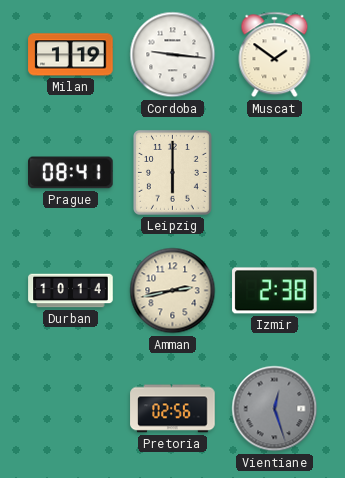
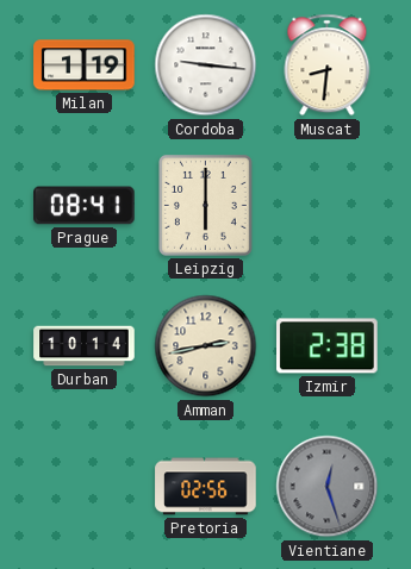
Muscat: 1:51 -> 8:31
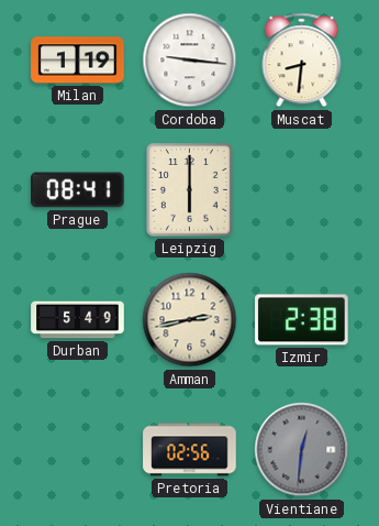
Durban: 10:14 -> 5:49
Vientiane: 12:27 -> 12:31
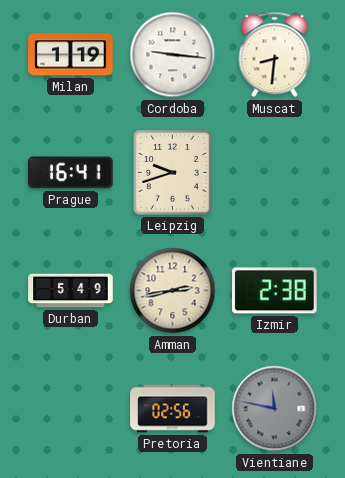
Prague: 08:41 -> 16:41
Leipzig: 6:00 -> 9:42
Vientiane: 12:31 -> 11:47
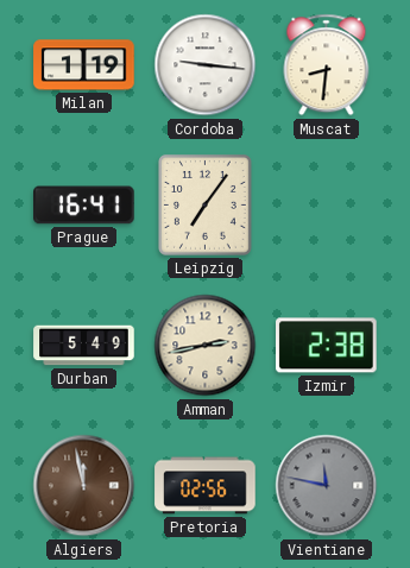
Leipzig: 9:42 -> 7:06
Algiers: none -> 11:58
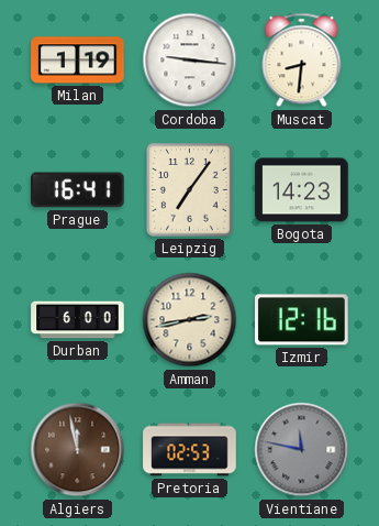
Bogota: none -> 14:23
Durban: 5:49 -> 6:00
Izmir: 2:38 -> 12:16
Pretoria: 02:56 -> 02:53
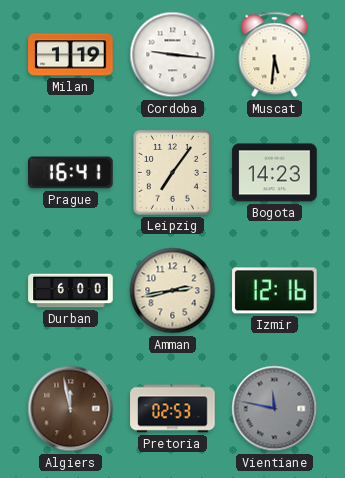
Muscat: 8:31 -> 5:31
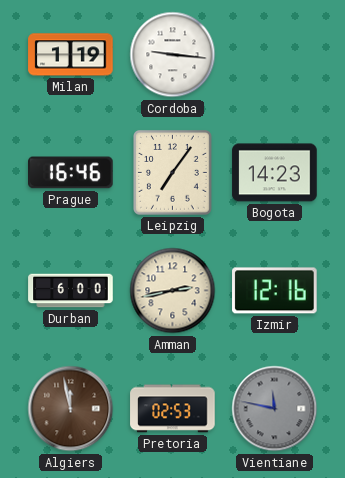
Muscat: 5:31 -> none
Prague: 16:41 -> 16:46
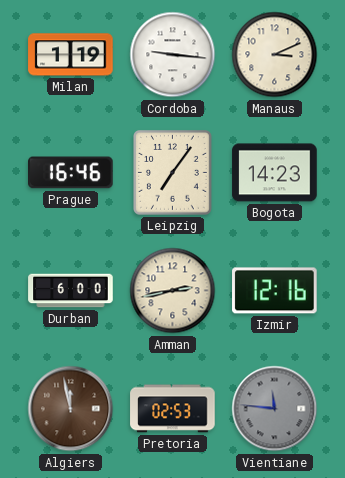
Manaus: none -> 3:11
Vientiane: 11:47 -> 11:46
